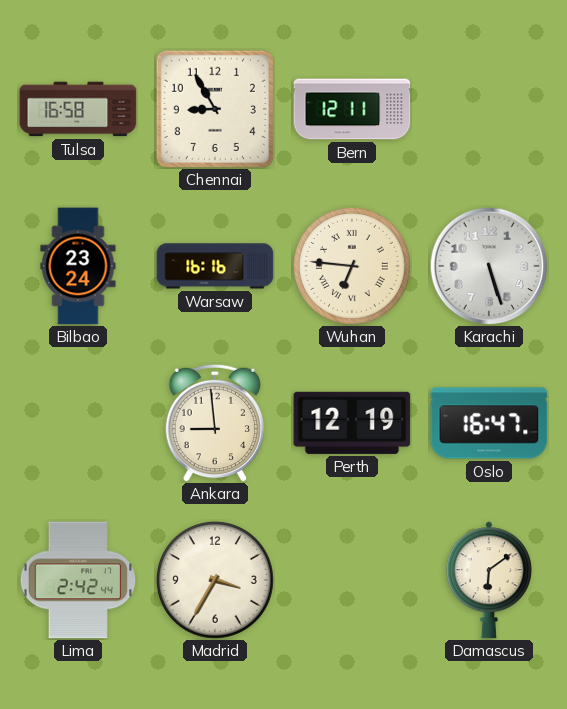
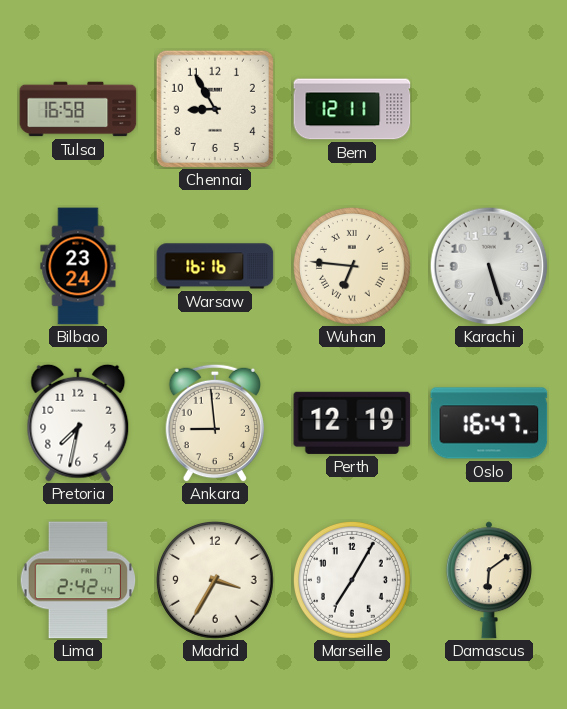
Pretoria: none -> 7:32
Marseille: none -> 7:05
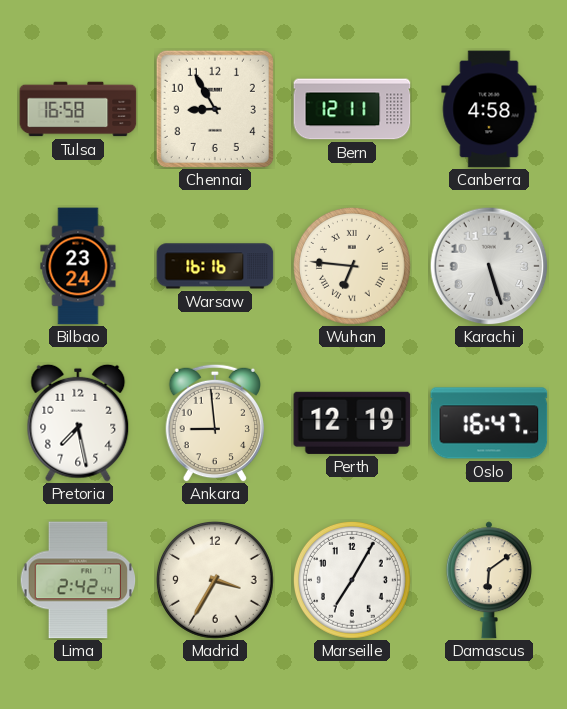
Canberra: none -> 4:58
Pretoria: 7:32 -> 7:28
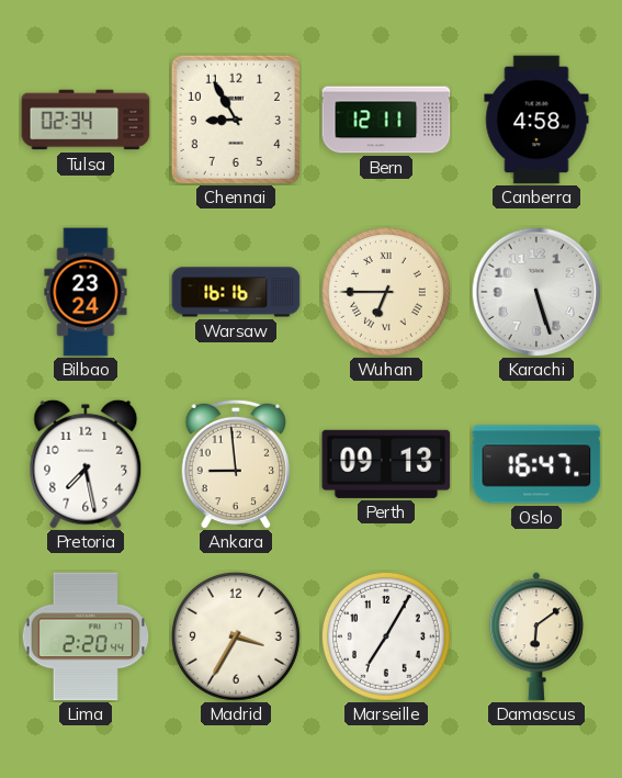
Tulsa: 16:58 -> 02:34
Wuhan: 6:46 -> 6:45
Perth: 12:19 -> 09:13
Lima: 2:42 -> 2:20
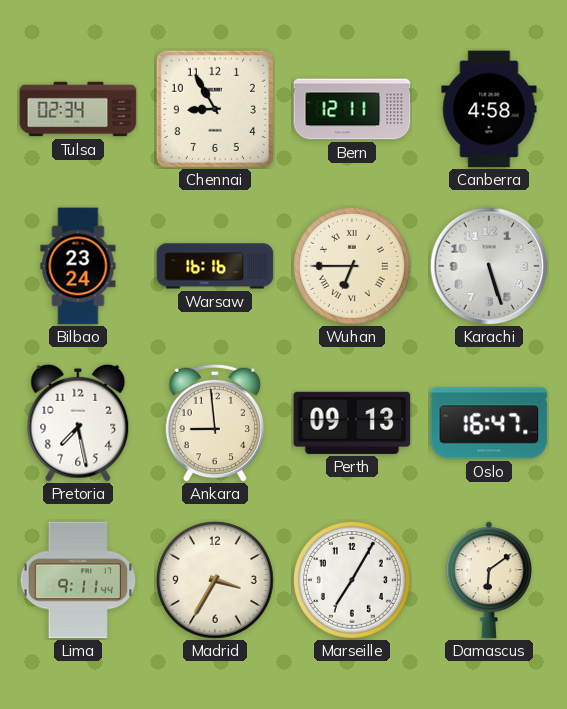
Lima: 2:20 -> 9:11
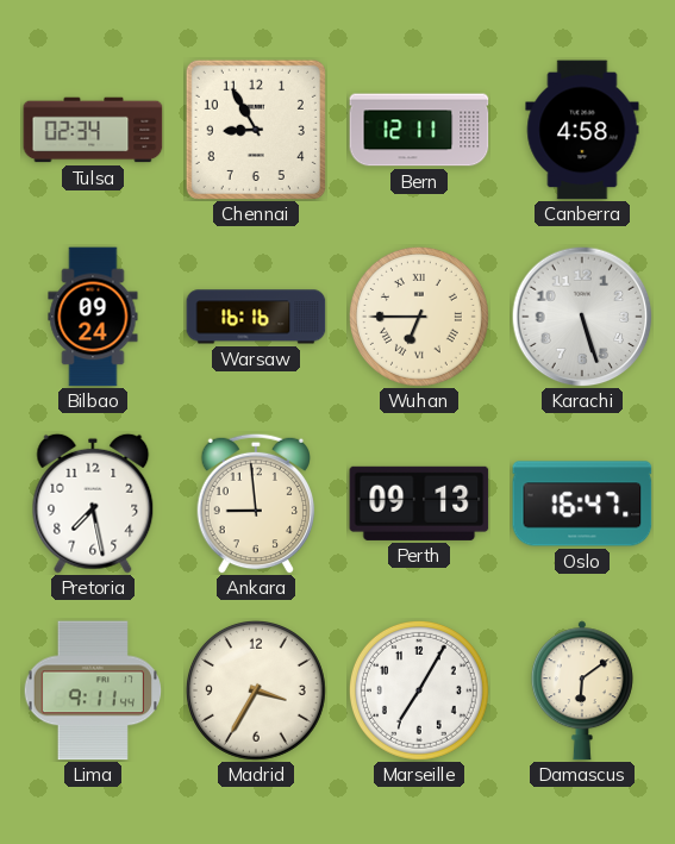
Bilbao: 23:24 -> 09:24
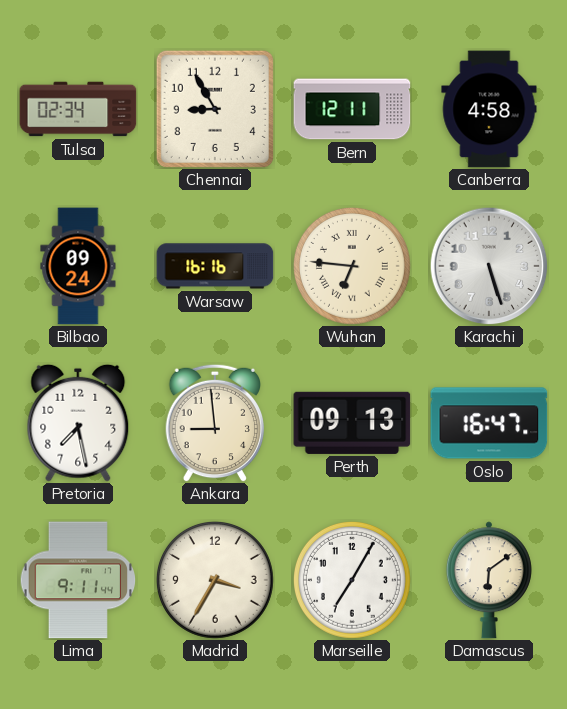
Wuhan: 6:45 -> 6:46
